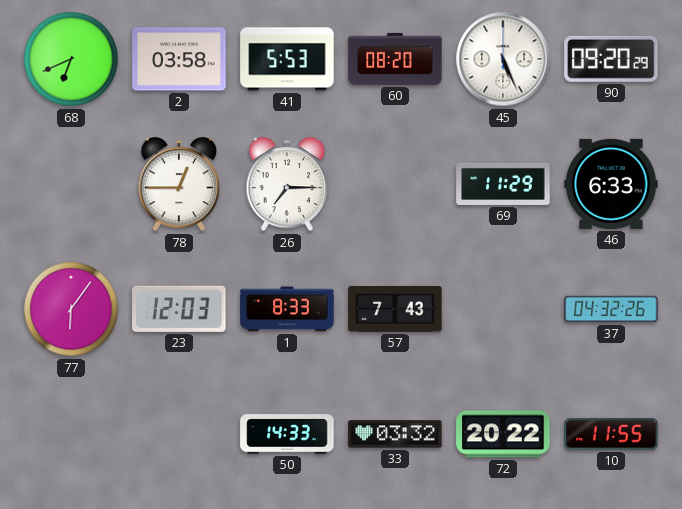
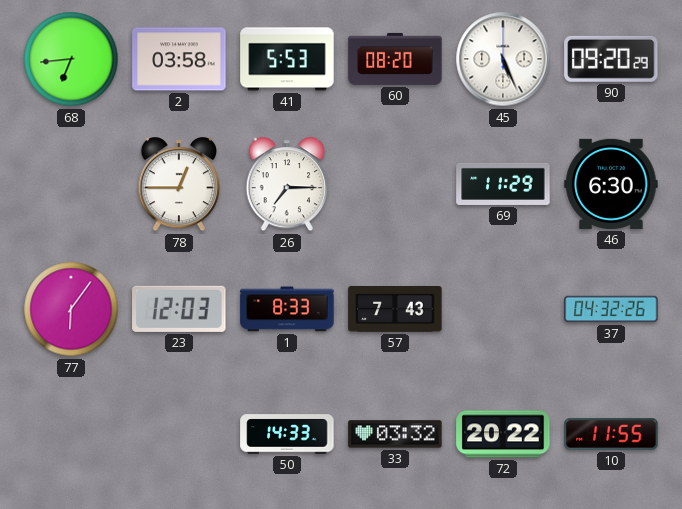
68: 6:41 -> 6:44
46: 6:33 -> 6:30
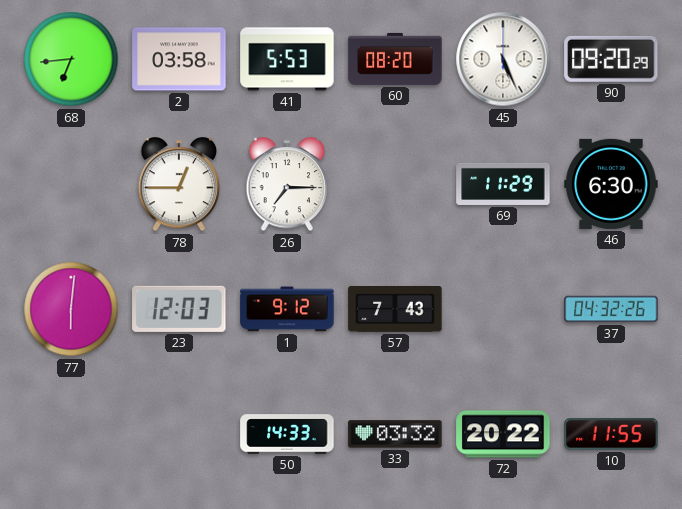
77: 6:06 -> 6:01
1: 8:33 -> 9:12
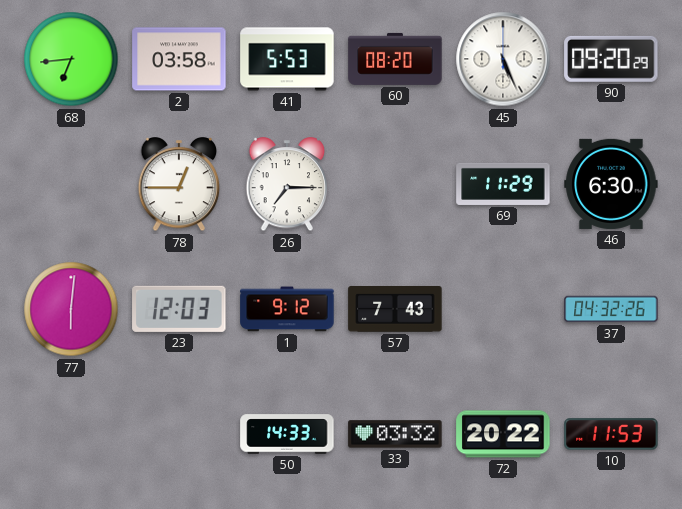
10: 11:55 -> 11:53
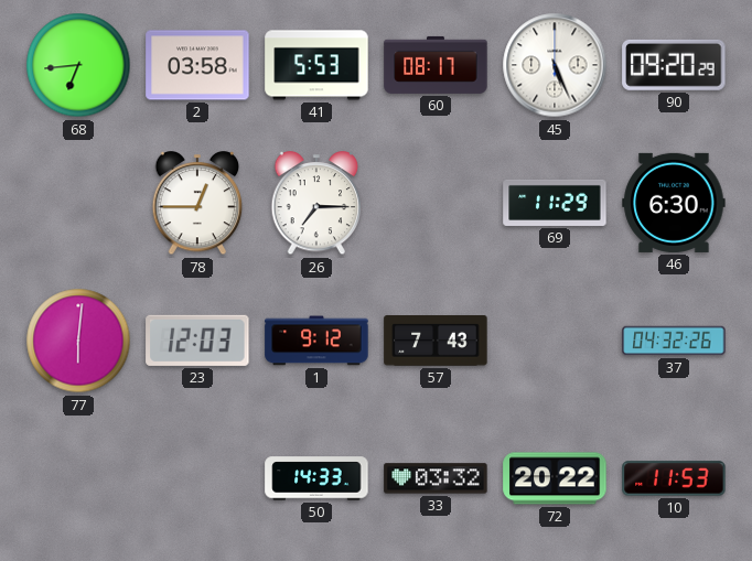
60: 08:20 -> 08:17
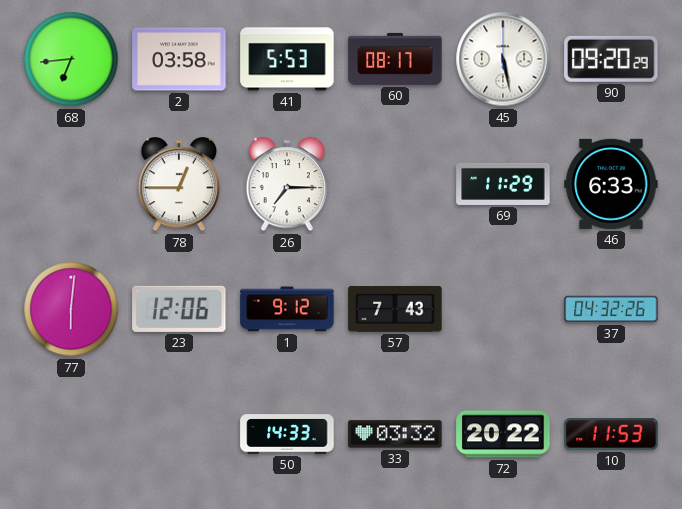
45: 5:26 -> 5:28
46: 6:30 -> 6:33
23: 12:03 -> 12:06
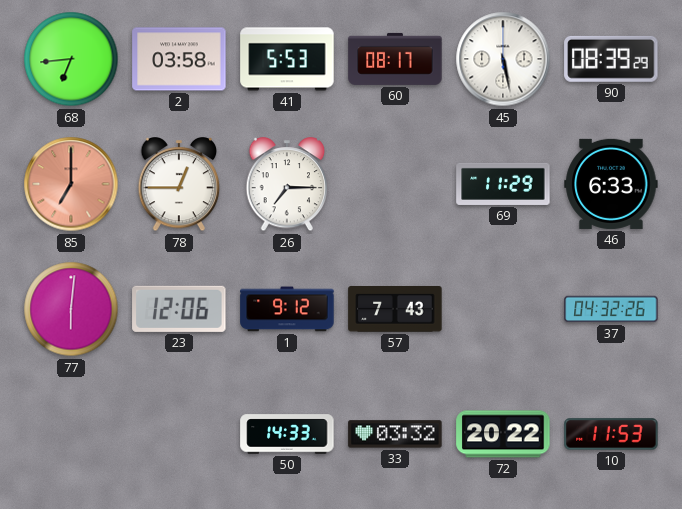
90: 09:20 -> 08:39
85: none -> 7:00
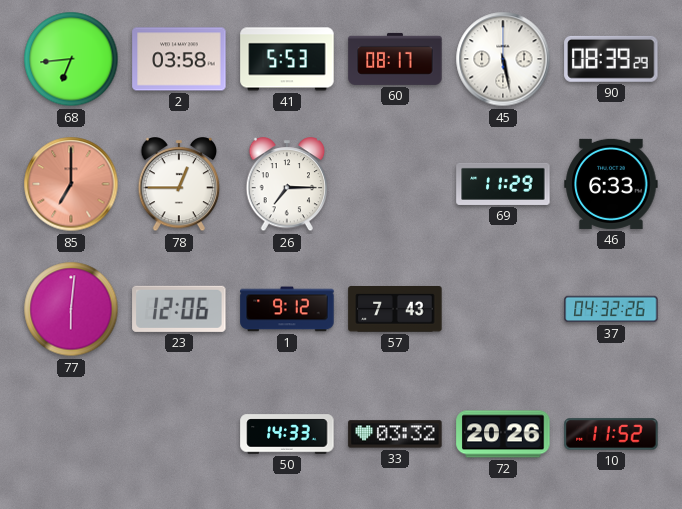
72: 20:22 -> 20:26
10: 11:53 -> 11:52
